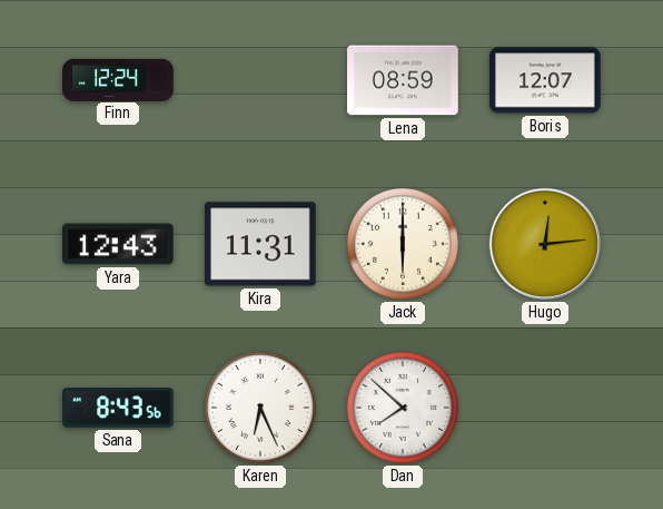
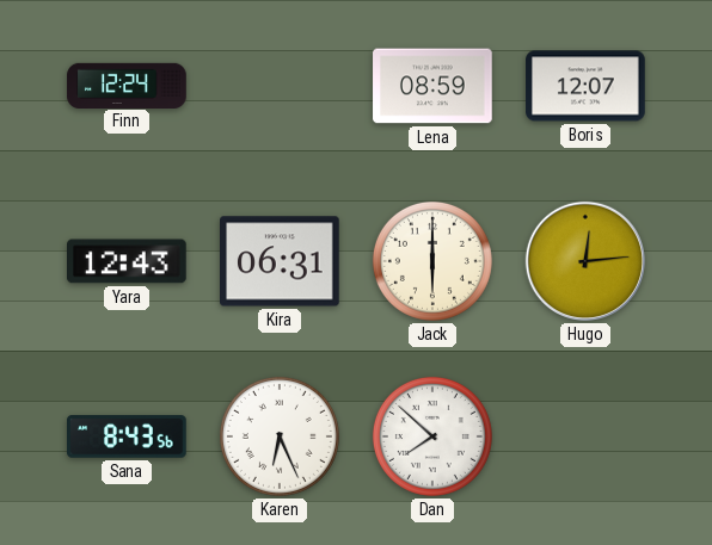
Kira: 11:31 -> 06:31
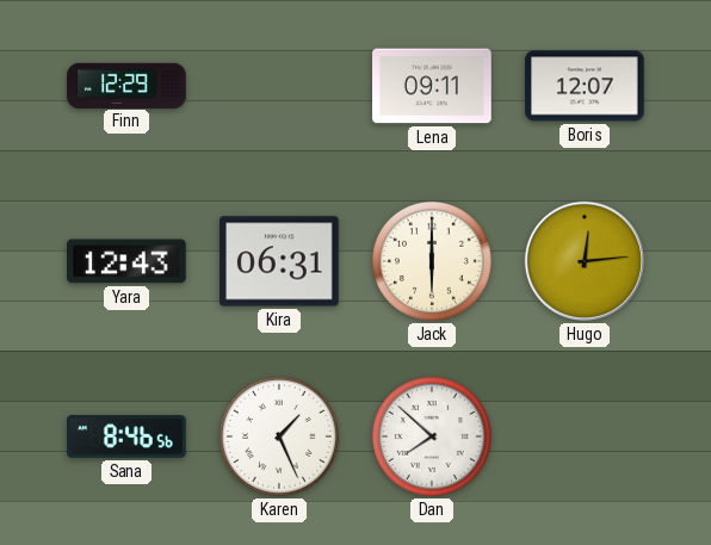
Finn: 12:24 -> 12:29
Lena: 08:59 -> 09:11
Sana: 8:43 -> 8:46
Karen: 6:26 -> 1:26
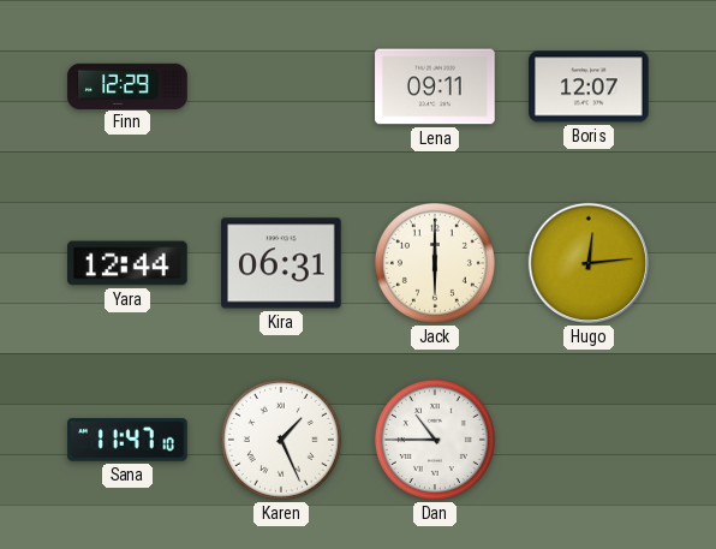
Yara: 12:43 -> 12:44
Sana: 8:46 -> 11:47
Dan: 7:52 -> 10:45
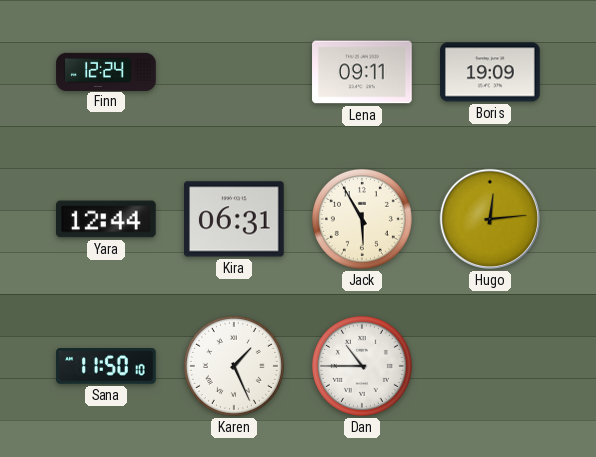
Finn: 12:29 -> 12:24
Boris: 12:07 -> 19:09
Jack: 6:00 -> 5:55
Sana: 11:47 -> 11:50
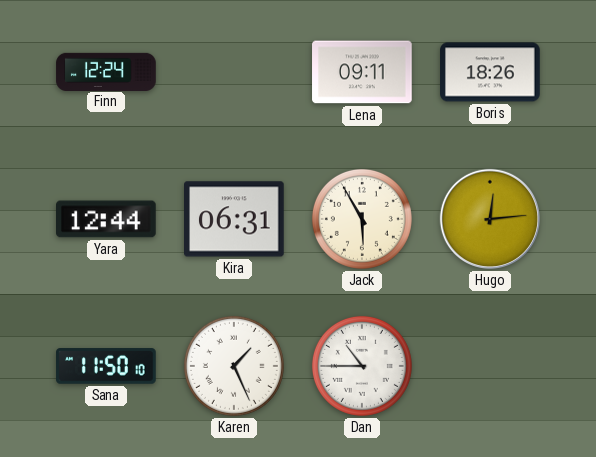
Boris: 19:09 -> 18:26
